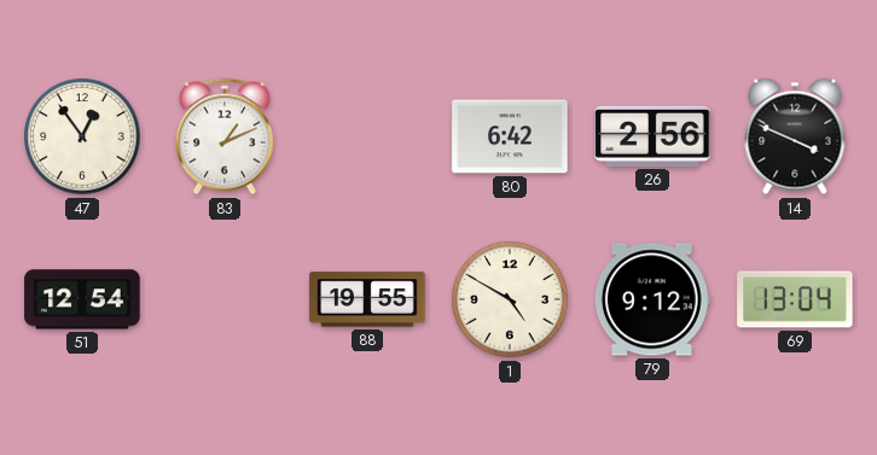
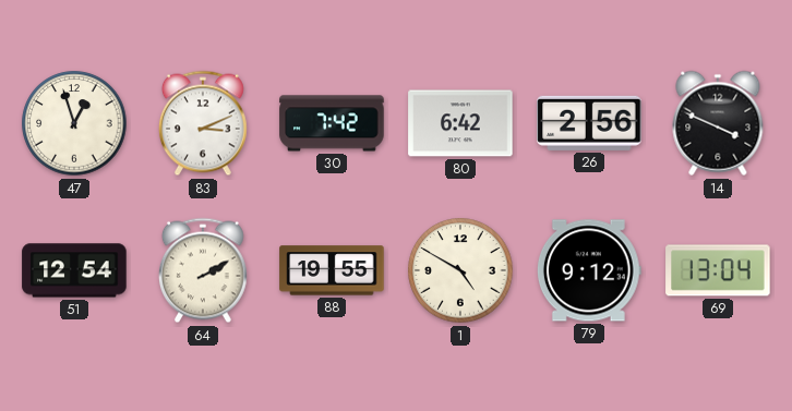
47: 12:54 -> 12:57
83: 1:11 -> 3:11
30: none -> 7:42
64: none -> 2:10
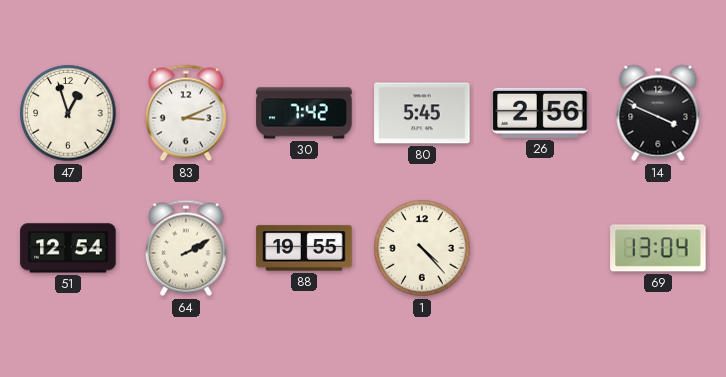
80: 6:42 -> 5:45
1: 4:50 -> 4:23
79: 9:12 -> none
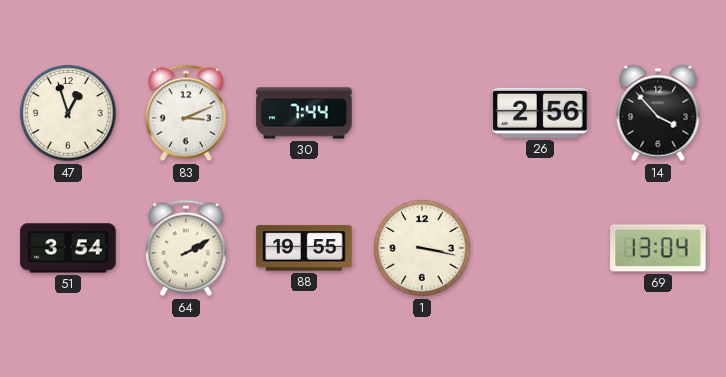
30: 7:42 -> 7:44
80: 5:45 -> none
14: 3:49 -> 3:53
51: 12:54 -> 3:54
1: 4:23 -> 3:17
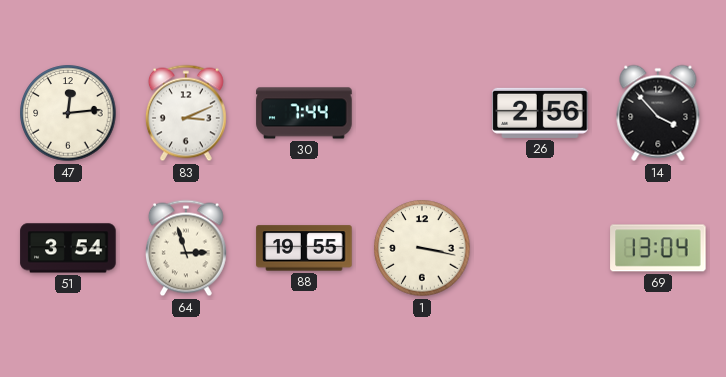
47: 12:57 -> 12:14
64: 2:10 -> 2:57
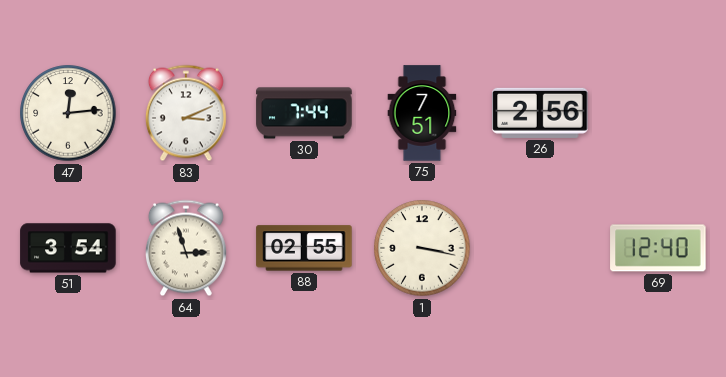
75: none -> 7:51
14: 3:53 -> none
88: 19:55 -> 02:55
69: 13:04 -> 12:40
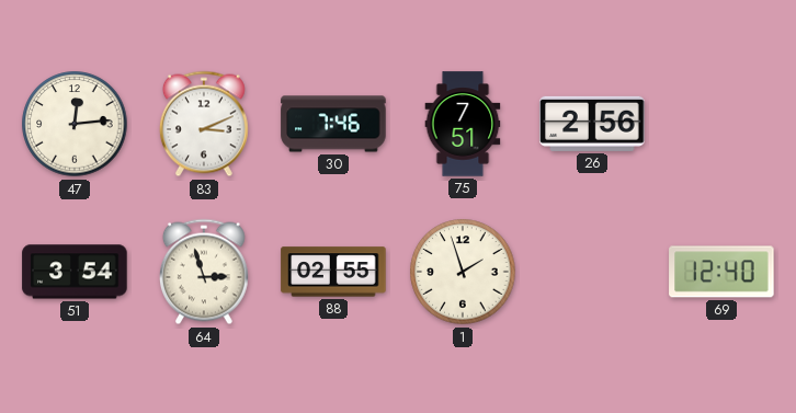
30: 7:44 -> 7:46
1: 3:17 -> 1:57
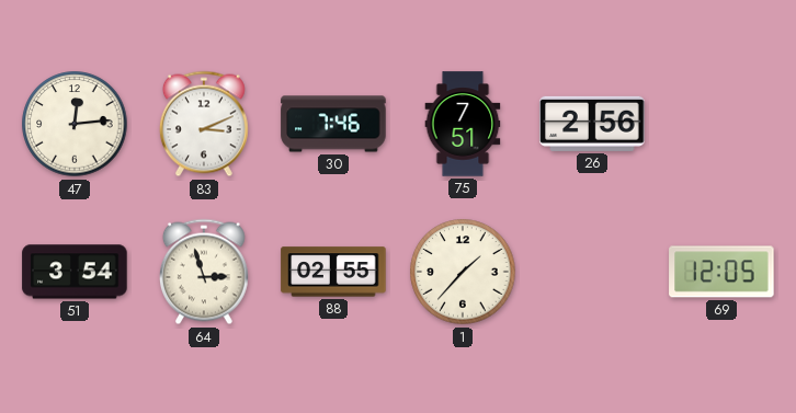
1: 1:57 -> 1:37
69: 12:40 -> 12:05
